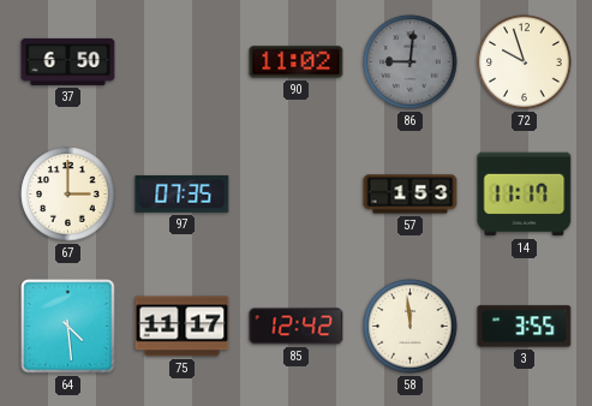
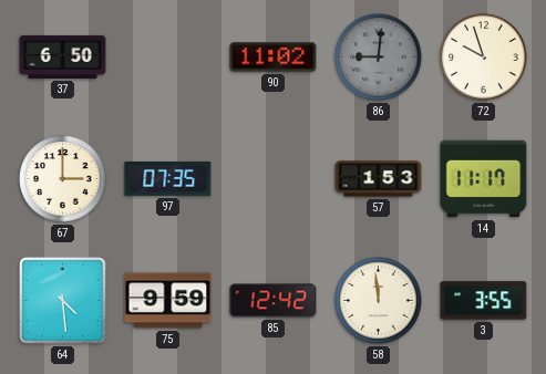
75: 11:17 -> 9:59
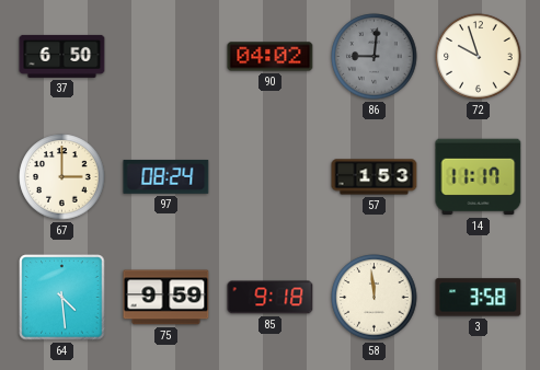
90: 11:02 -> 04:02
97: 07:35 -> 08:24
85: 12:42 -> 9:18
3: 3:55 -> 3:58
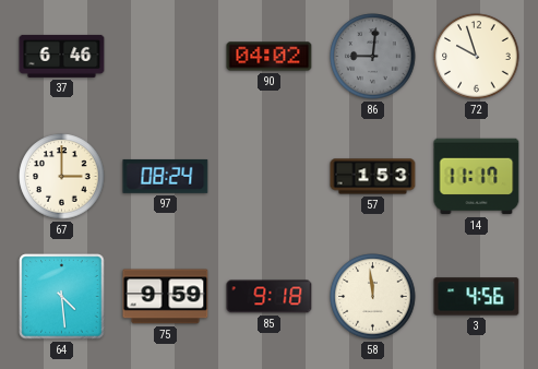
37: 6:50 -> 6:46
3: 3:58 -> 4:56
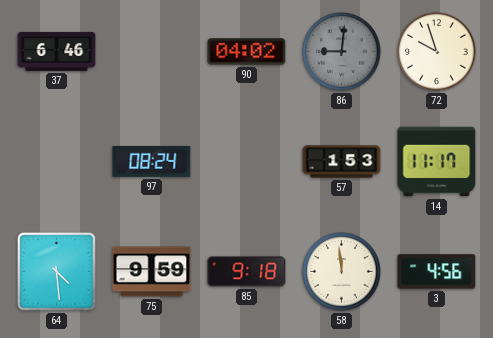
67: 3:00 -> none
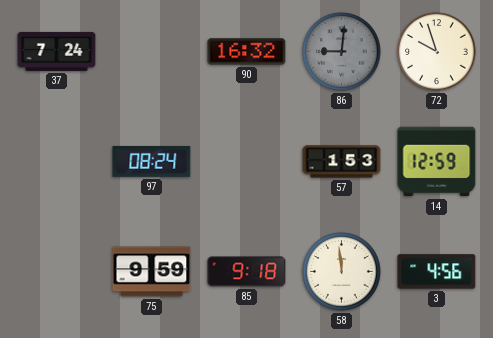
37: 6:46 -> 7:24
90: 04:02 -> 16:32
14: 11:17 -> 12:59
64: 4:29 -> none
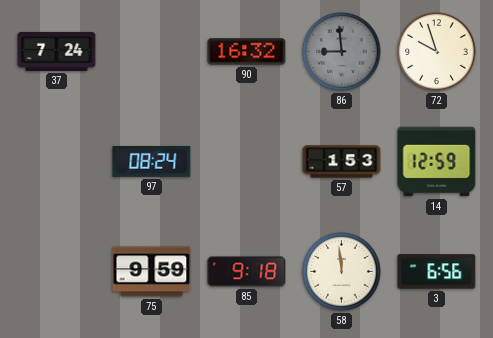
86: 9:01 -> 8:59
3: 4:56 -> 6:56
